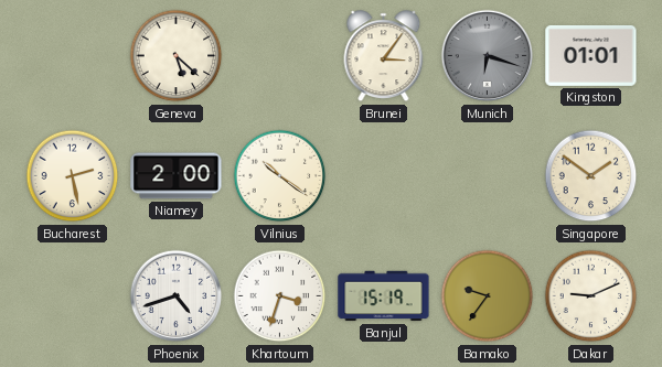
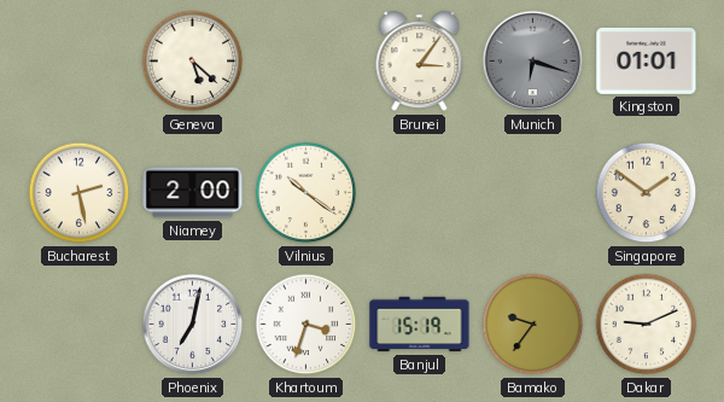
Phoenix: 4:42 -> 7:02
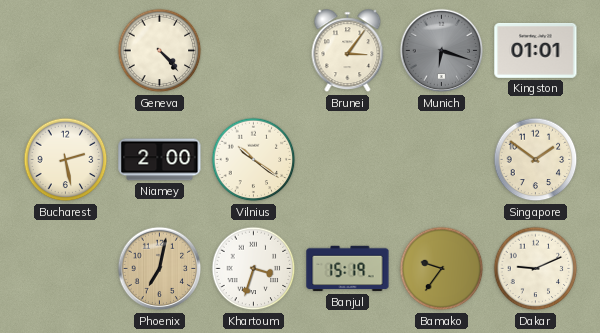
Geneva: 5:22 -> 4:23
Phoenix dial: white -> champagne
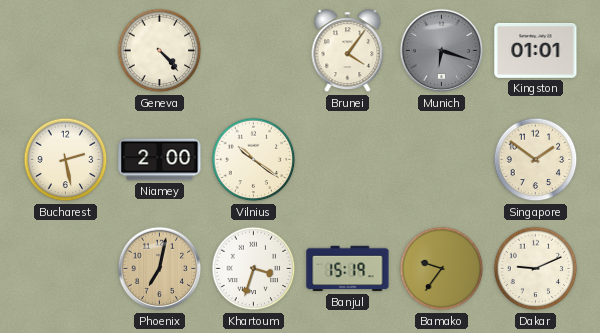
Brunei: 3:06 -> 4:06
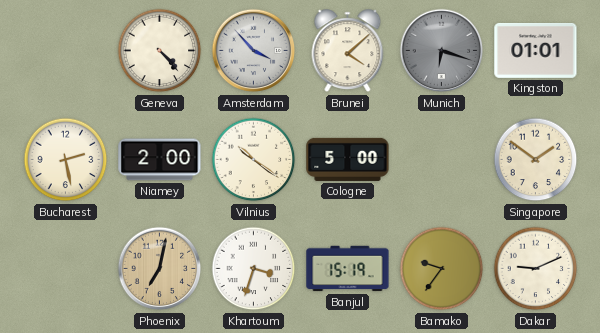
Amsterdam: none -> 3:53
Brunei: 4:06 -> 4:08
Cologne: none -> 5:00
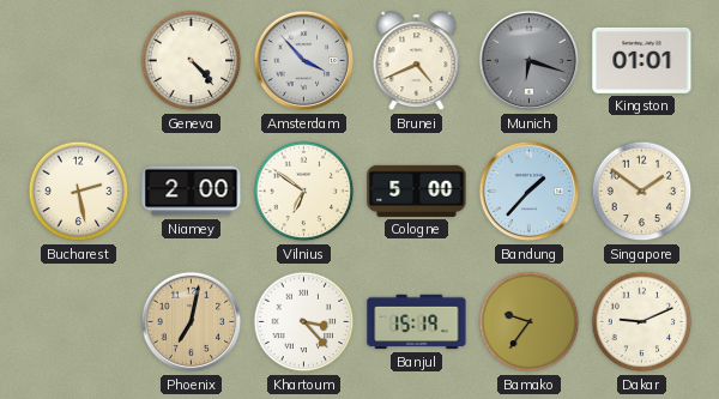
Brunei: 4:08 -> 4:41
Vilnius: 10:21 -> 6:51
Bandung: none -> 1:37
Khartoum: 3:33 -> 3:23
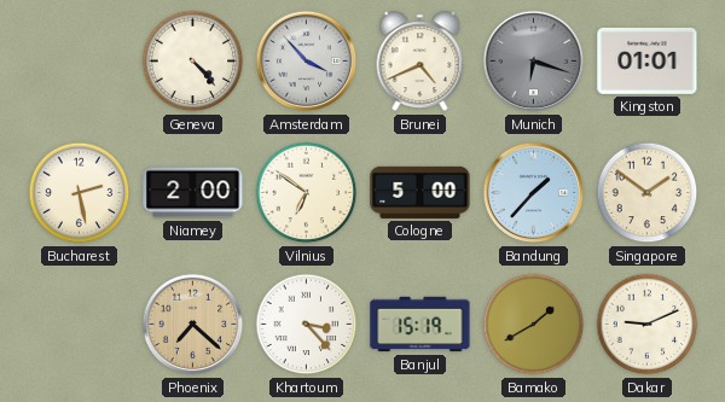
Phoenix: 7:02 -> 7:22
Bamako: 9:36 -> 1:40
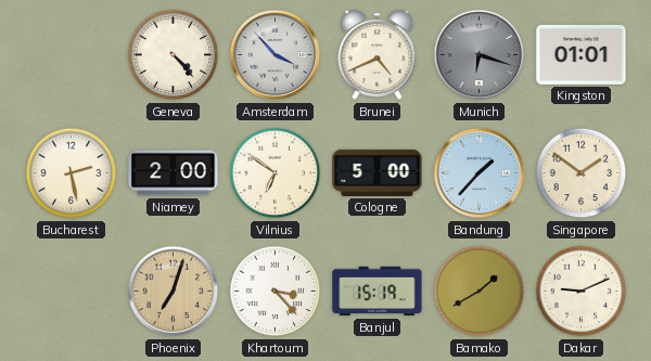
Phoenix: 7:22 -> 7:03
